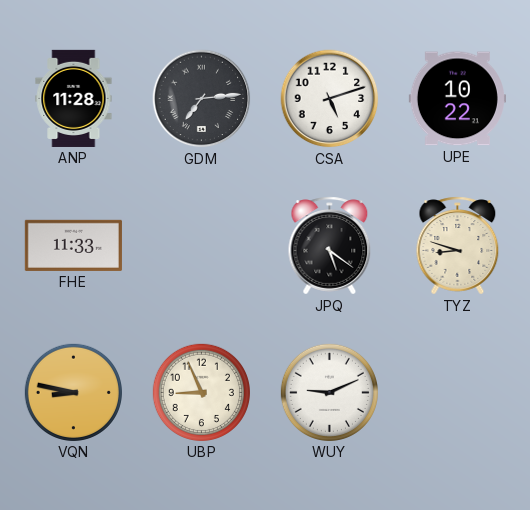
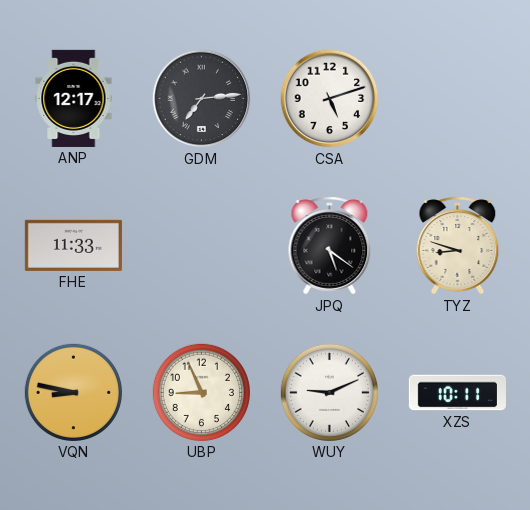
ANP: 11:28 -> 12:17
UPE: 10:22 -> none
XZS: none -> 10:11
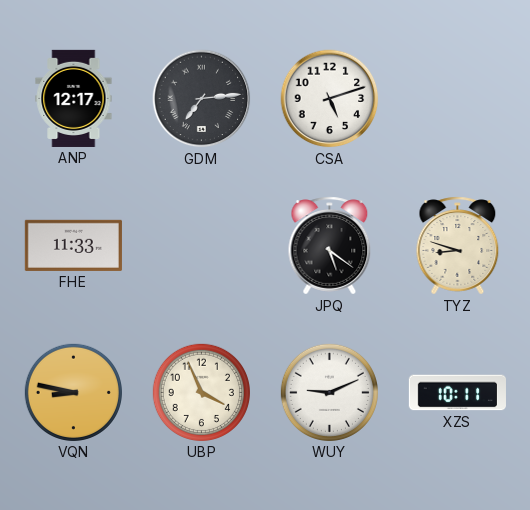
UBP: 8:56 -> 3:56
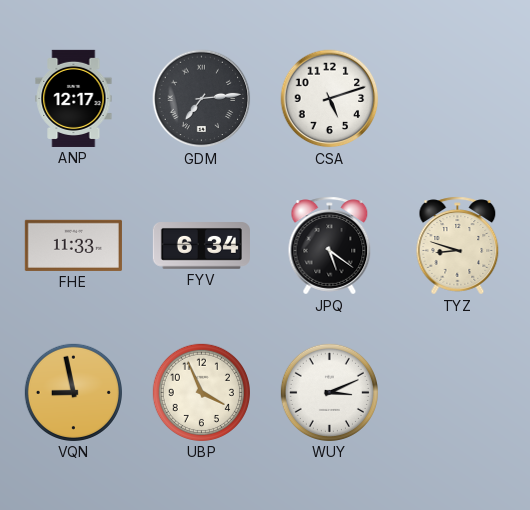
FYV: none -> 6:34
VQN: 8:47 -> 8:58
WUY: 9:11 -> 3:11
XZS: 10:11 -> none
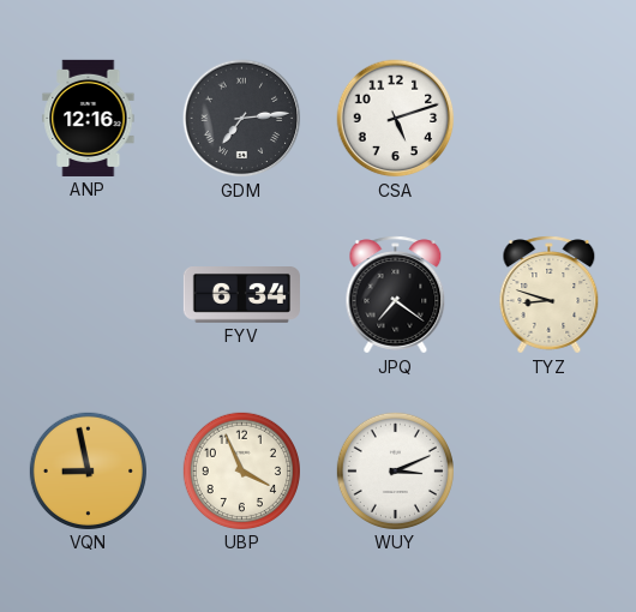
ANP: 12:17 -> 12:16
FHE: 11:33 -> none
JPQ: 5:21 -> 7:21
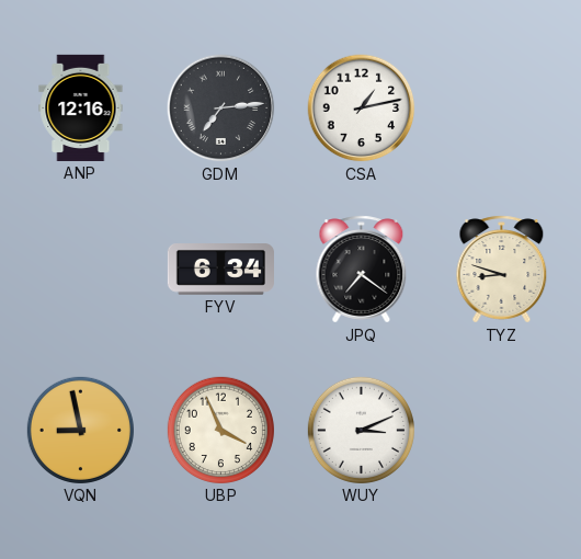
CSA: 5:12 -> 1:13
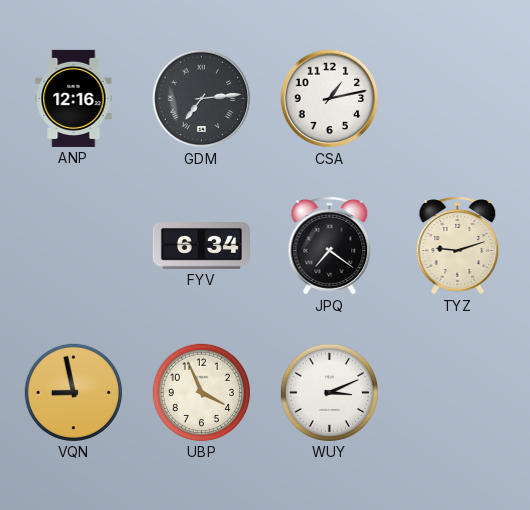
TYZ: 8:48 -> 9:12
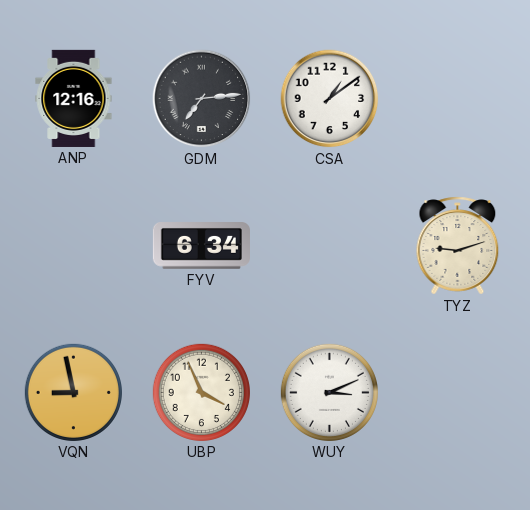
CSA: 1:13 -> 1:09
JPQ: 7:21 -> none
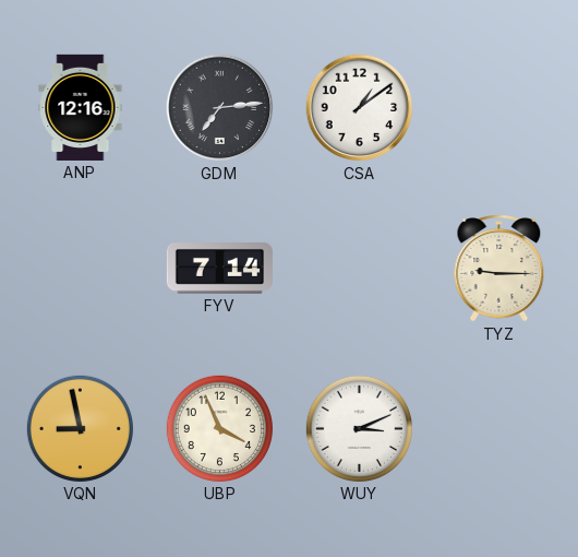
FYV: 6:34 -> 7:14
TYZ: 9:12 -> 9:15
